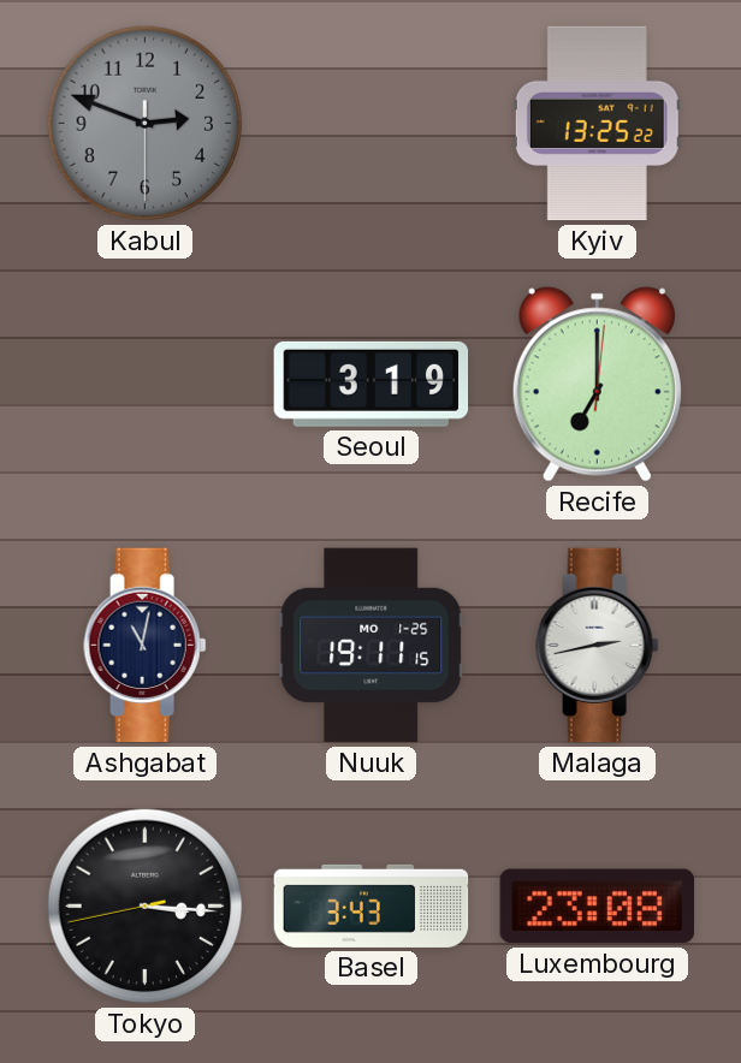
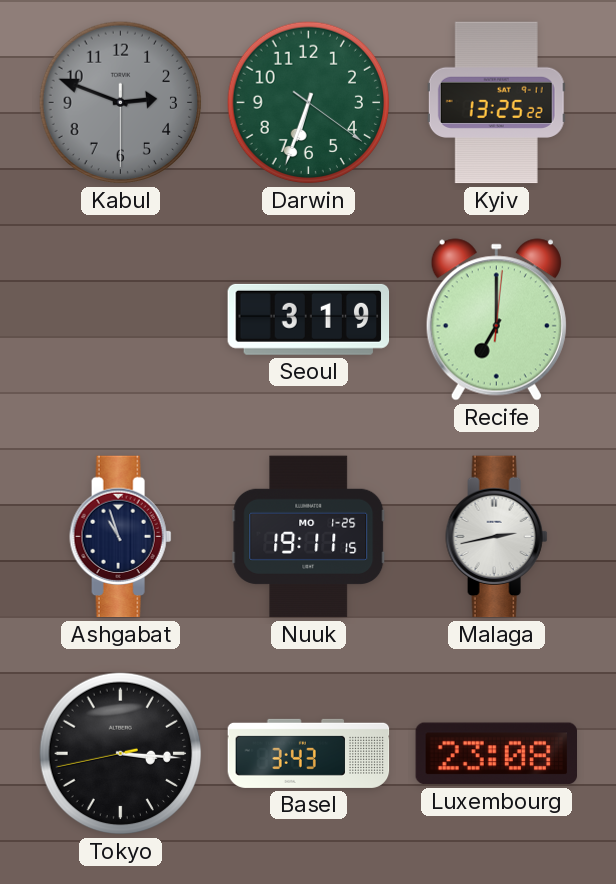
Darwin: none -> 6:33
Ashgabat: 11:02 -> 10:57
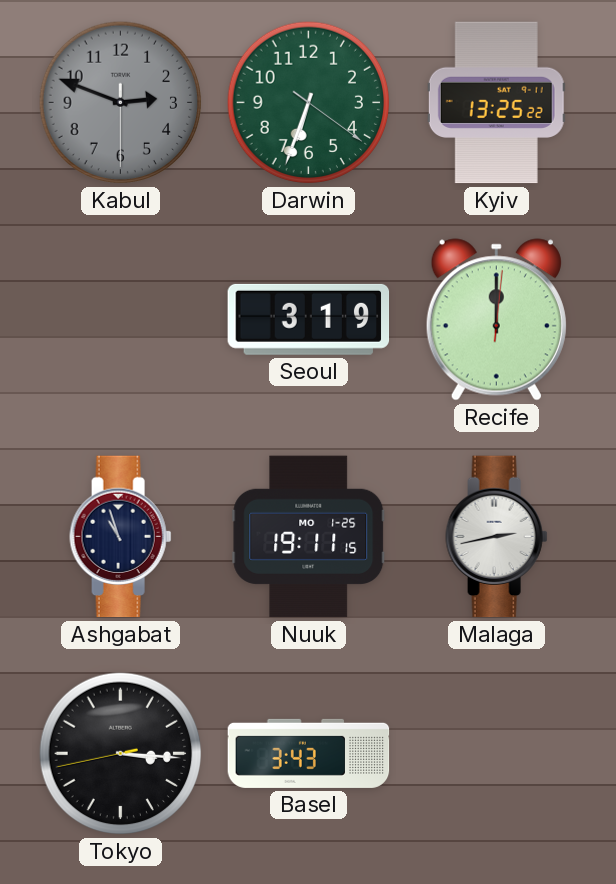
Recife: 7:00 -> 12:00
Luxembourg: 23:08 -> none
